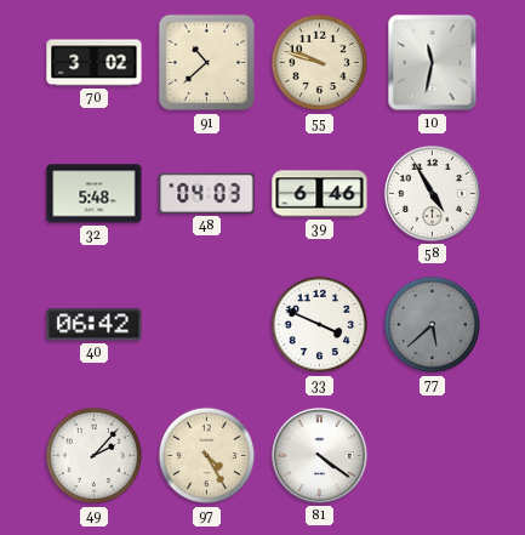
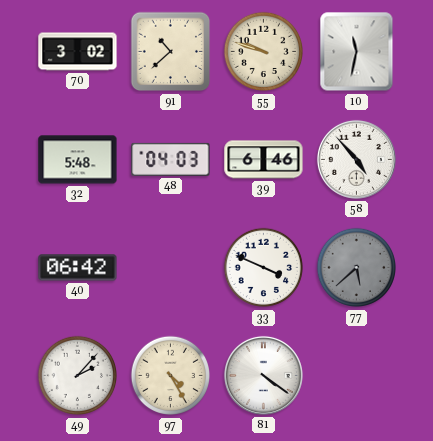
58: 4:55 -> 4:53
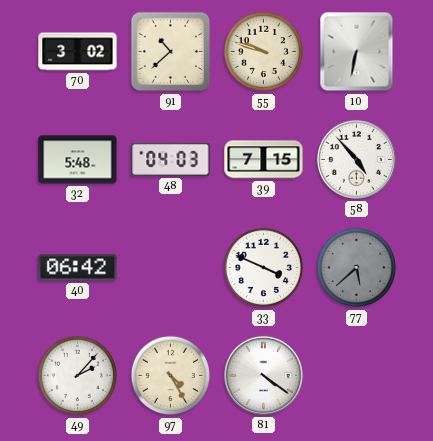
10: 11:32 -> 6:32
39: 6:46 -> 7:15
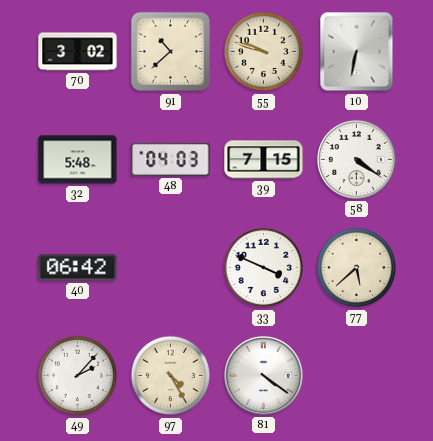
58: 4:53 -> 4:21
77 dial: grey -> cream
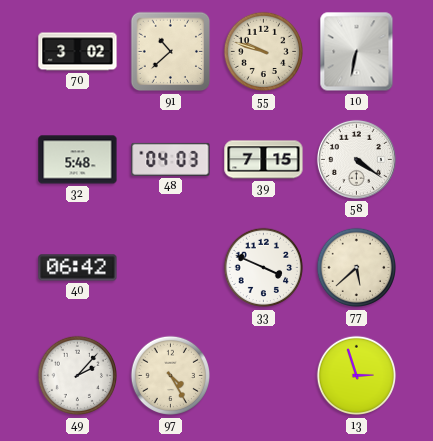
81: 4:21 -> none
13: none -> 2:57
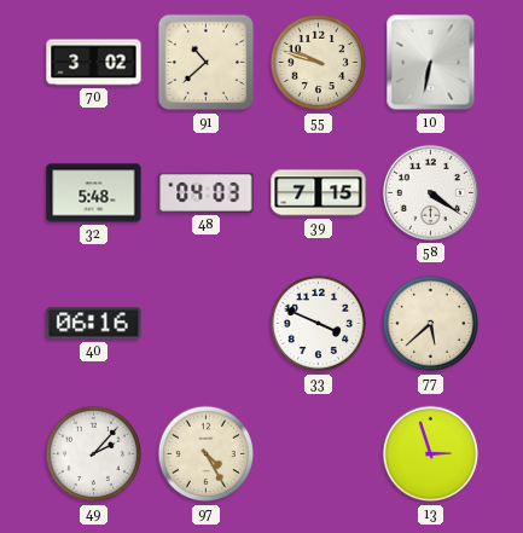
40: 06:42 -> 06:16
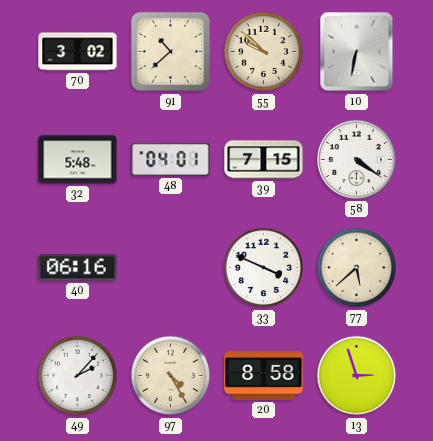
55: 9:48 -> 9:52
48: 04:03 -> 04:01
20: none -> 8:58
